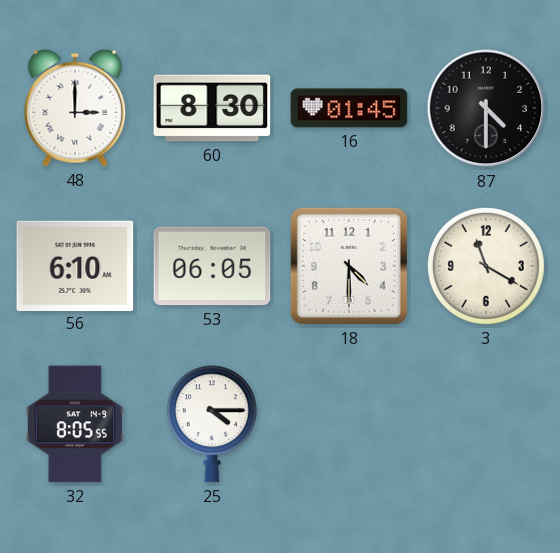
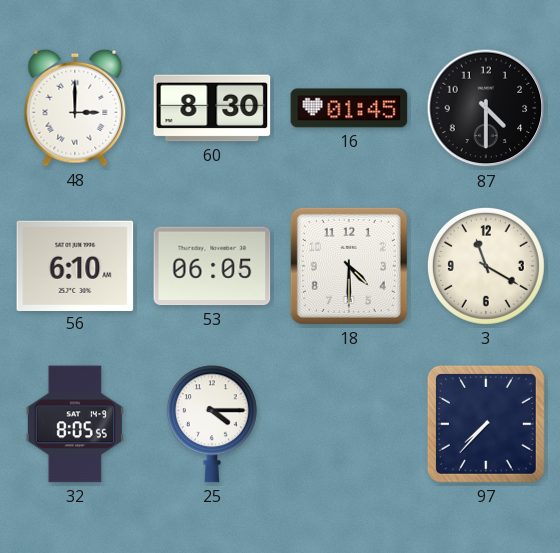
97: none -> 7:37
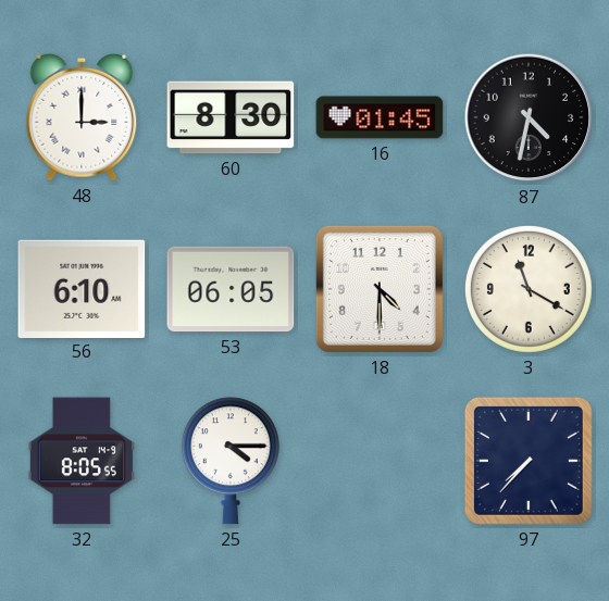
87: 4:30 -> 4:32
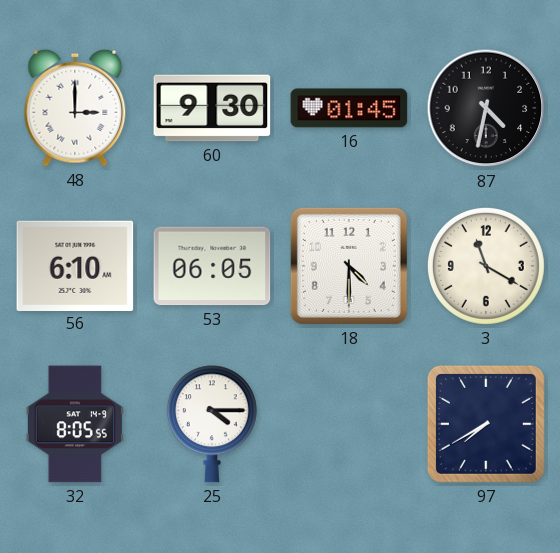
60: 8:30 -> 9:30
97: 7:37 -> 7:40
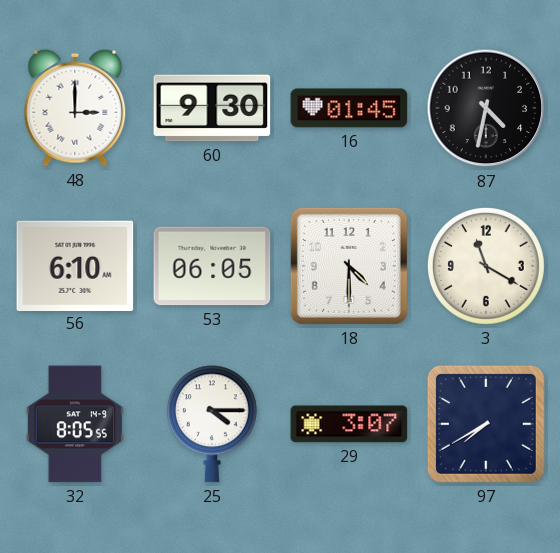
29: none -> 3:07
